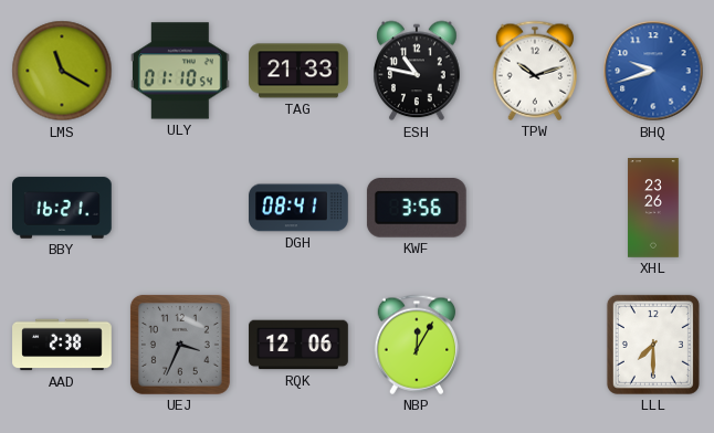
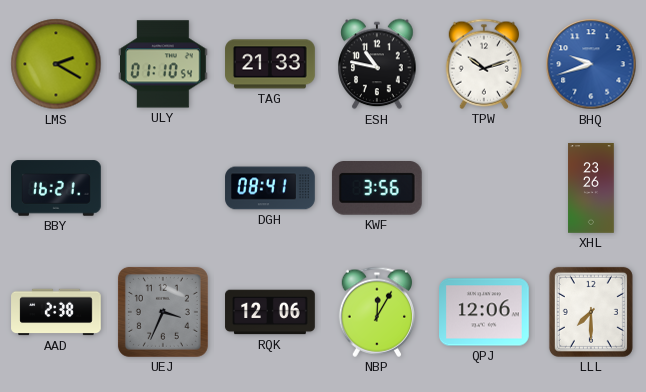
LMS: 11:20 -> 2:20
QPJ: none -> 12:06
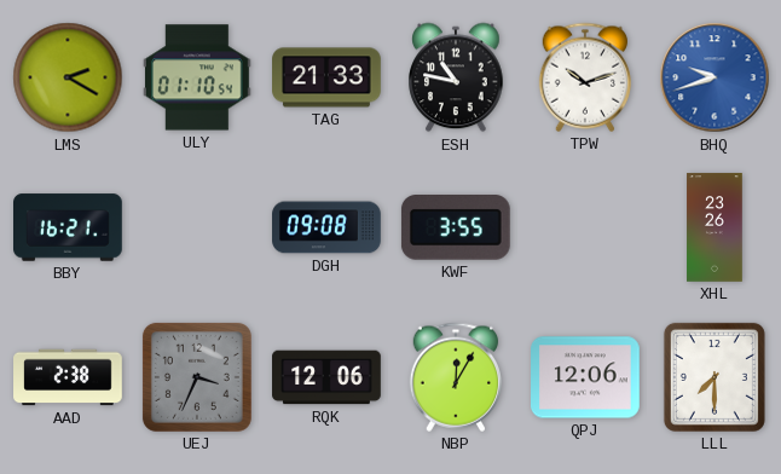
DGH: 08:41 -> 09:08
KWF: 3:56 -> 3:55
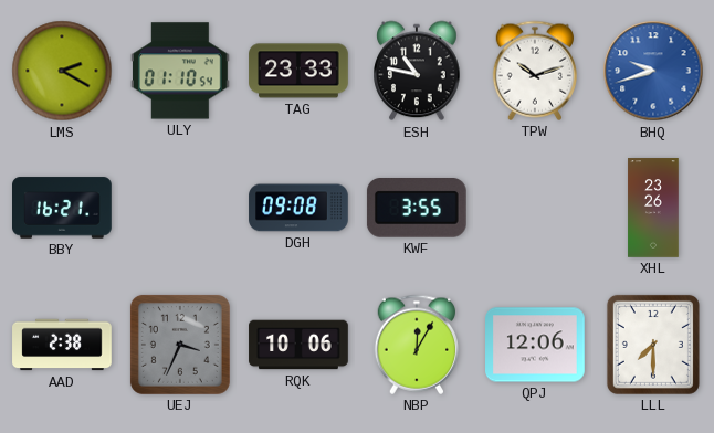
TAG: 21:33 -> 23:33
RQK: 12:06 -> 10:06
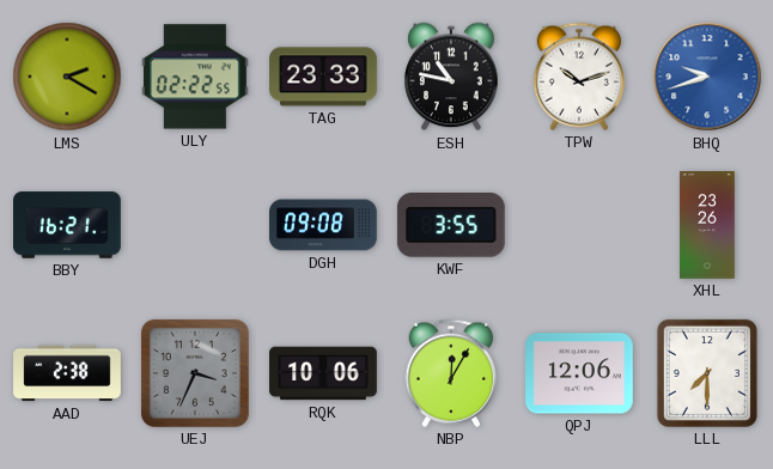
ULY: 01:10 -> 02:22
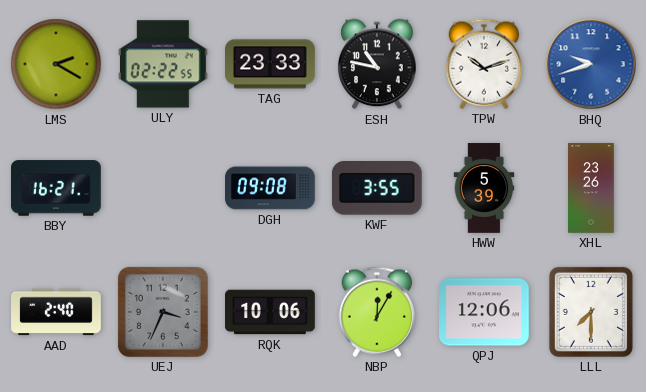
HWW: none -> 5:39
AAD: 2:38 -> 2:40
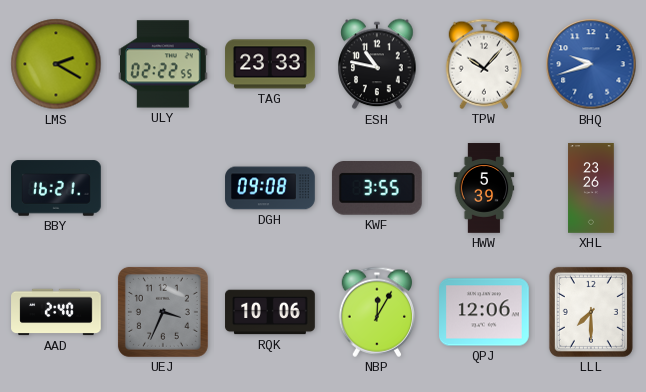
TPW: 10:12 -> 10:07
